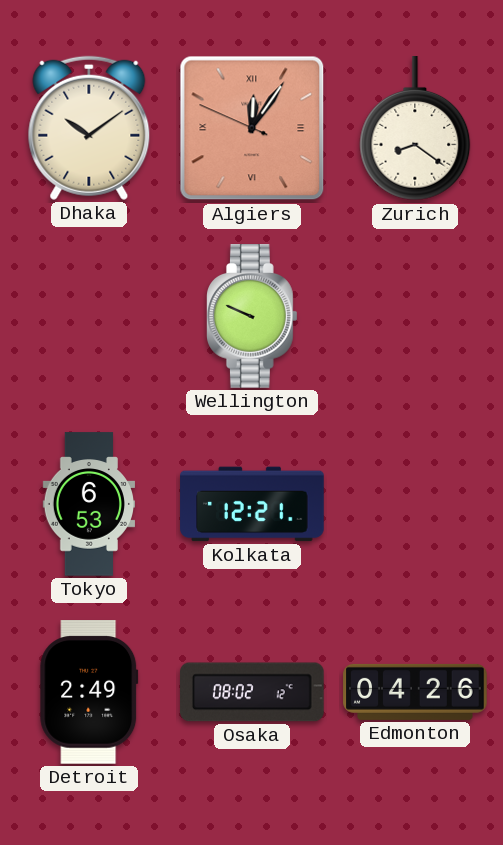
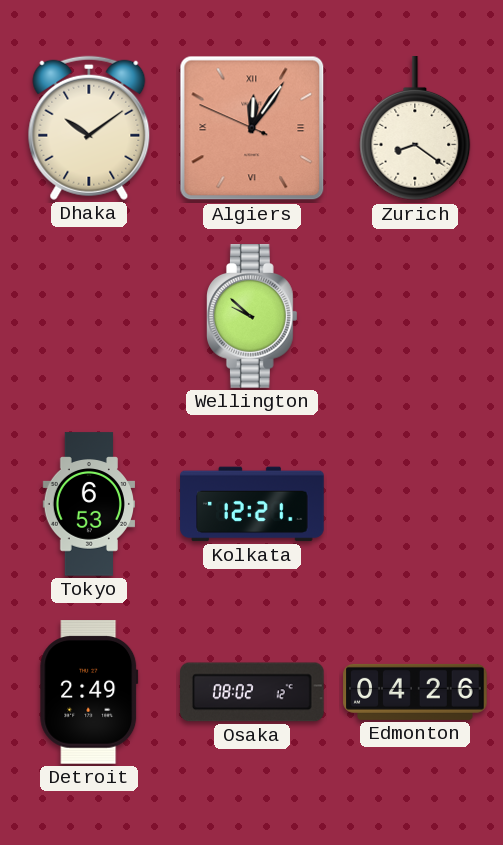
Wellington: 9:49 -> 9:52
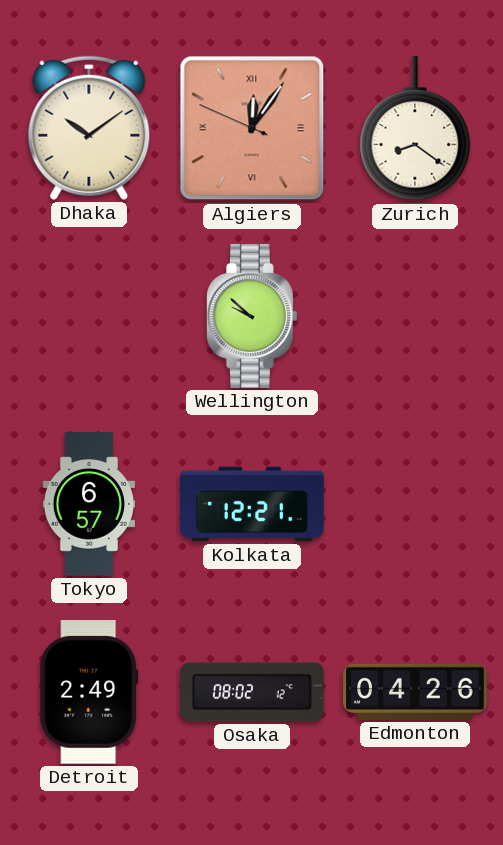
Tokyo: 6:53 -> 6:57
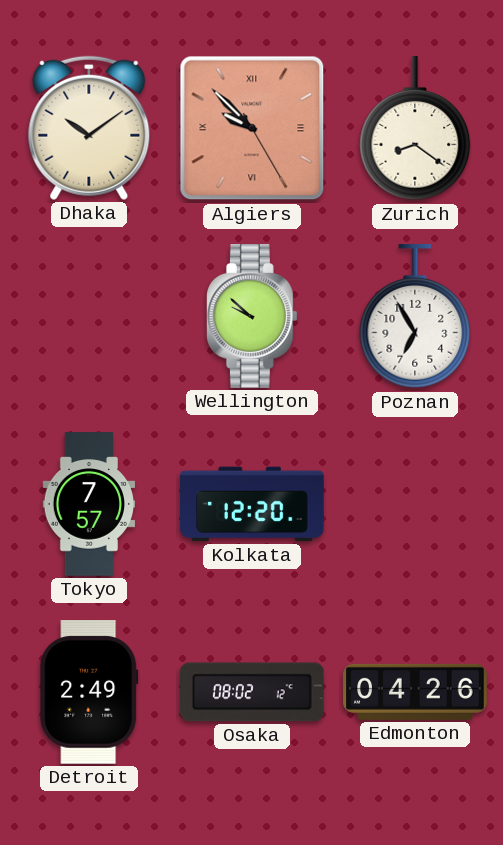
Algiers: 12:05 -> 9:52
Poznan: none -> 6:55
Tokyo: 6:57 -> 7:57
Kolkata: 12:21 -> 12:20
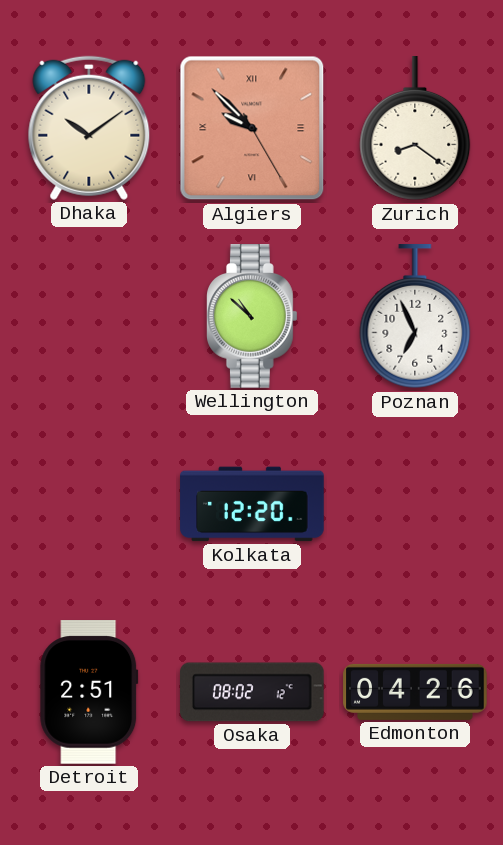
Wellington: 9:52 -> 10:52
Poznan: 6:55 -> 6:56
Tokyo: 7:57 -> none
Detroit: 2:49 -> 2:51
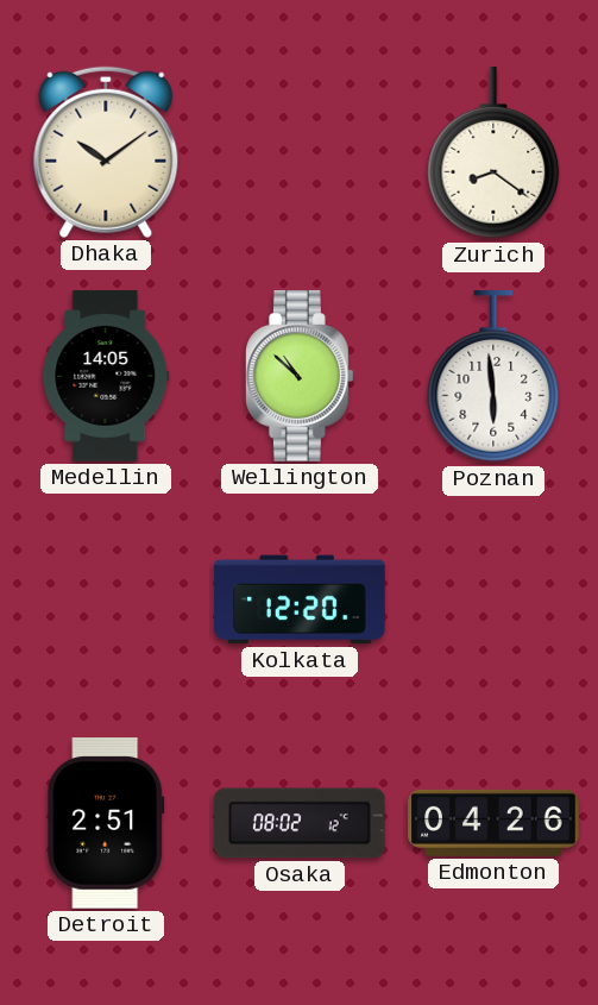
Algiers: 9:52 -> none
Medellin: none -> 14:05
Poznan: 6:56 -> 5:59
